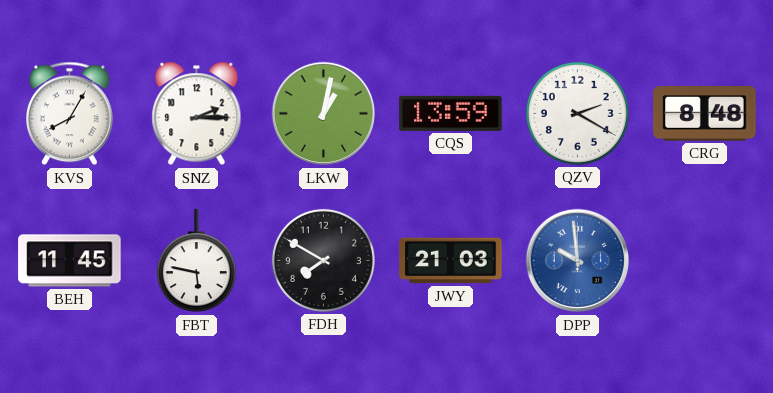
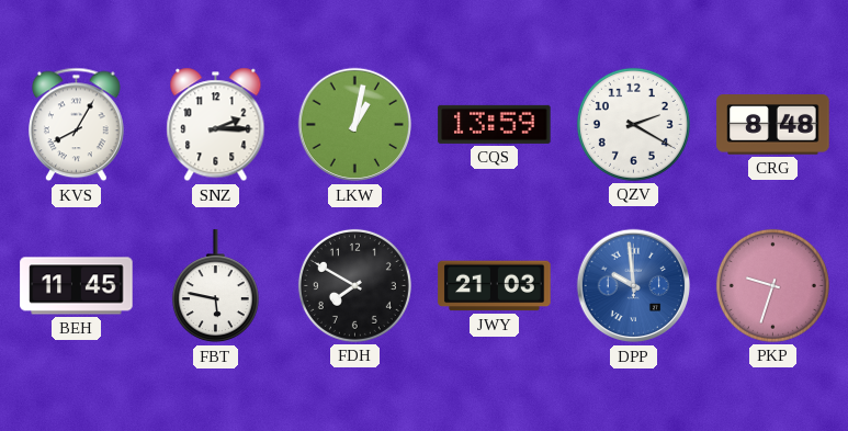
PKP: none -> 9:33
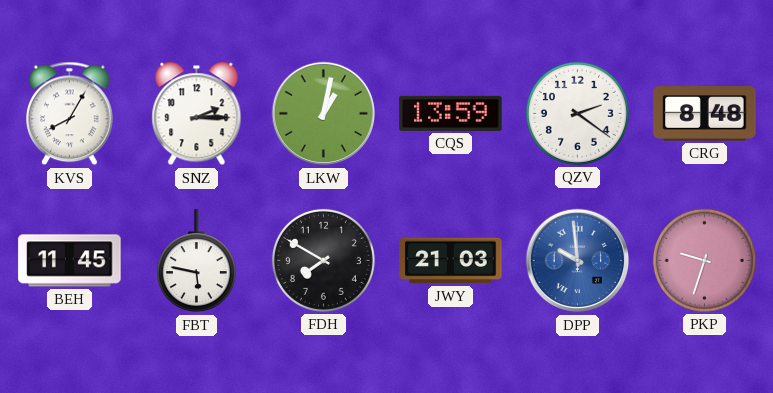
QZV: 2:20 -> 2:21
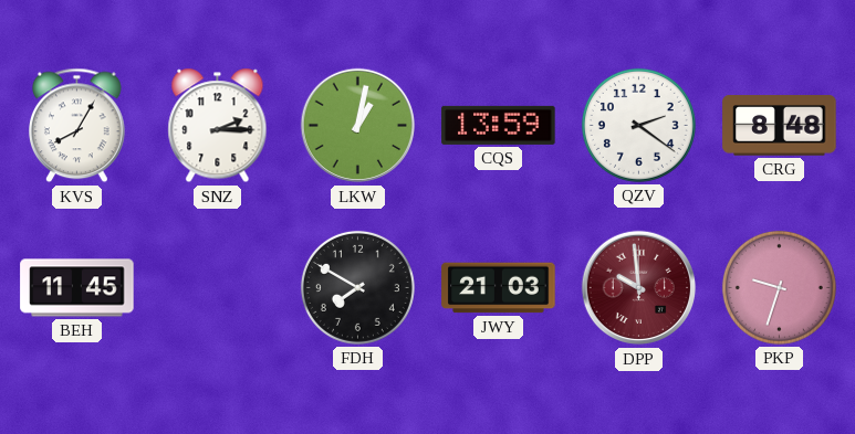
FBT: 5:47 -> none
DPP dial: blue -> burgundy
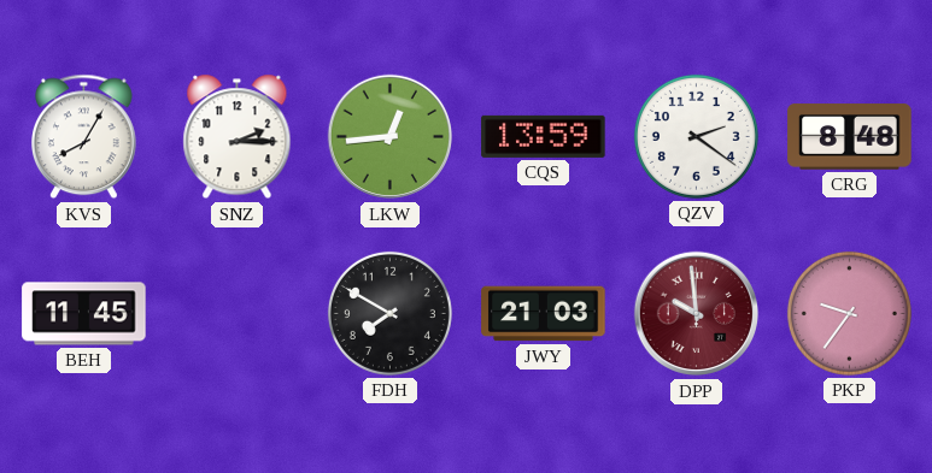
LKW: 1:02 -> 12:44
PKP: 9:33 -> 9:36
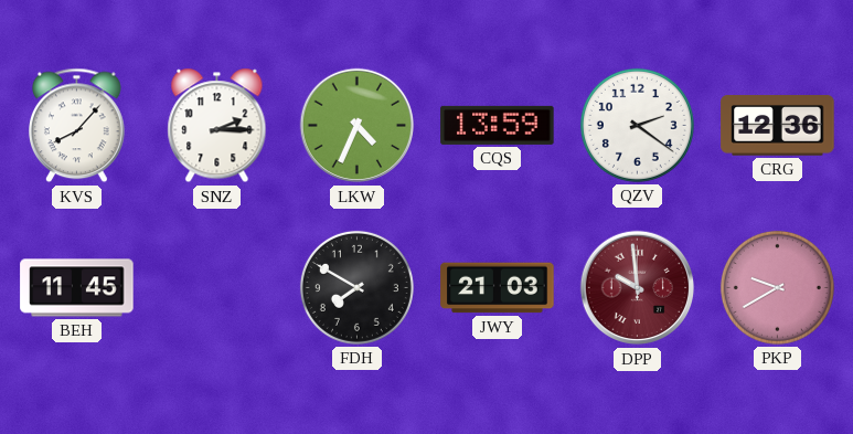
KVS: 8:05 -> 8:07
LKW: 12:44 -> 4:34
CRG: 8:48 -> 12:36
PKP: 9:36 -> 9:40
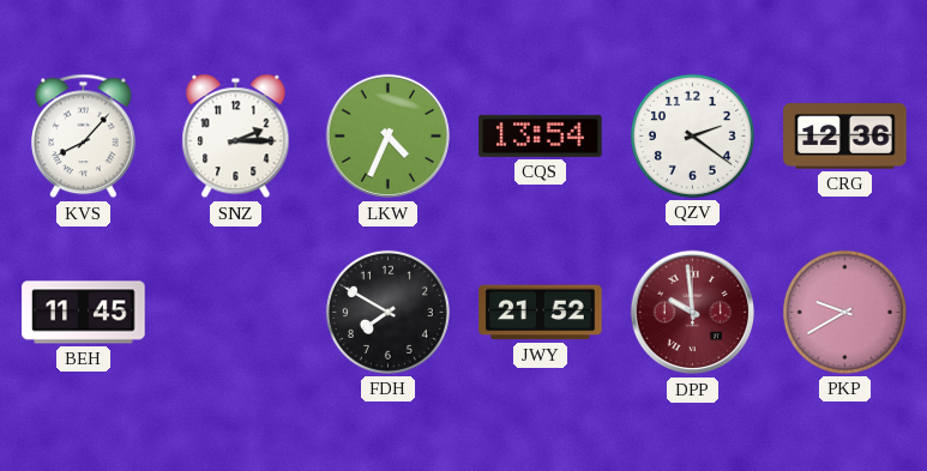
CQS: 13:59 -> 13:54
JWY: 21:03 -> 21:52
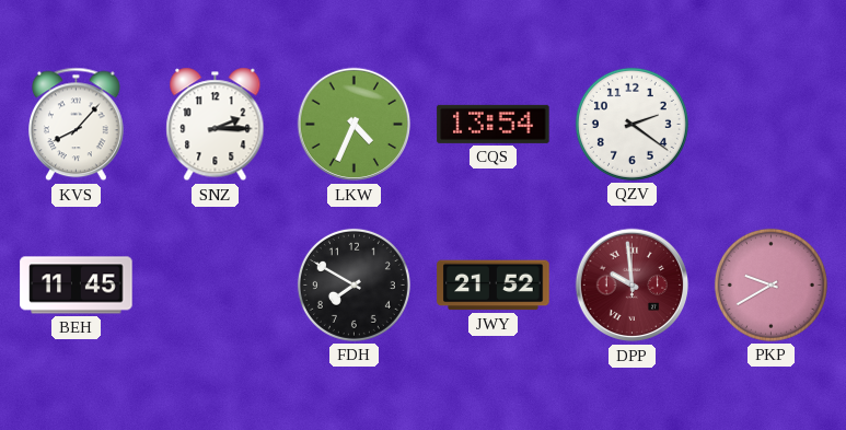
CRG: 12:36 -> none
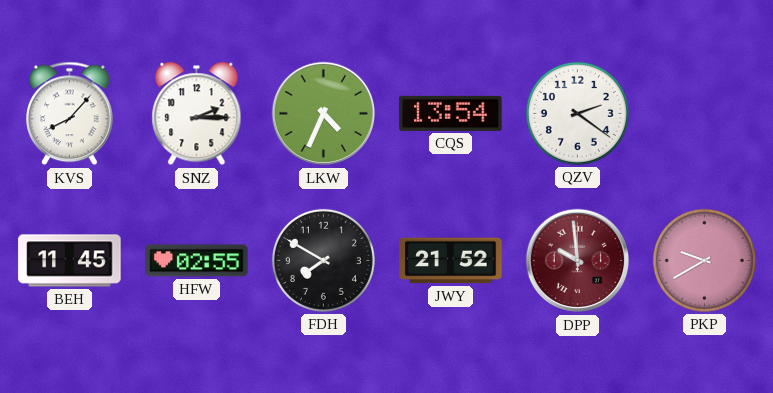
HFW: none -> 02:55
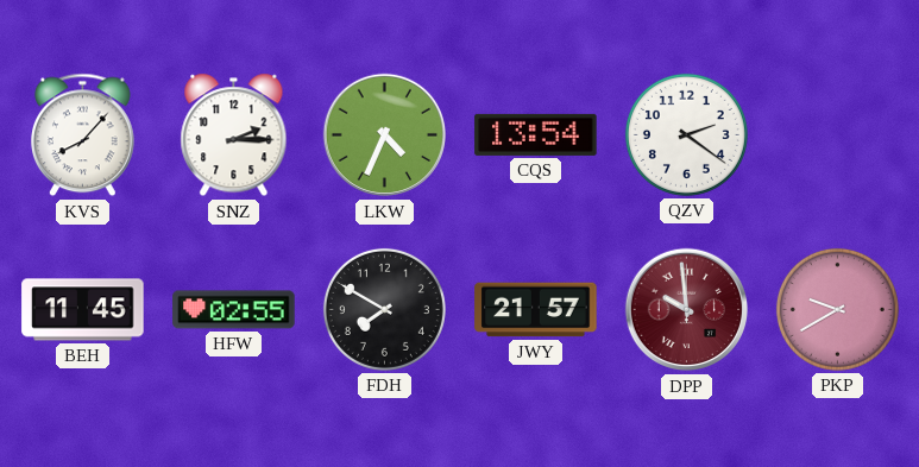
JWY: 21:52 -> 21:57
